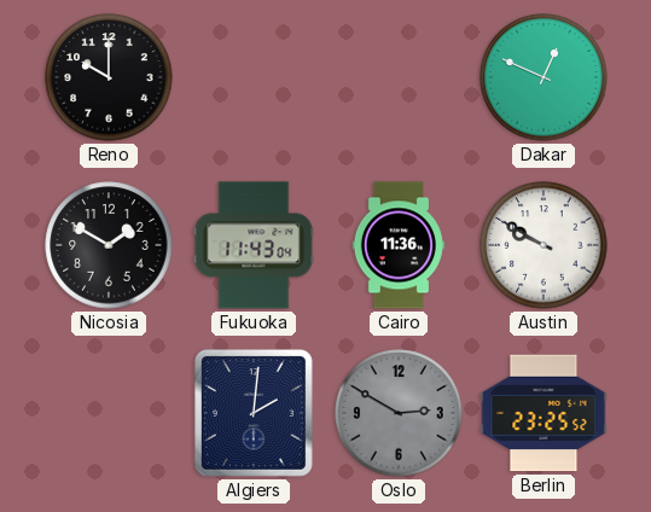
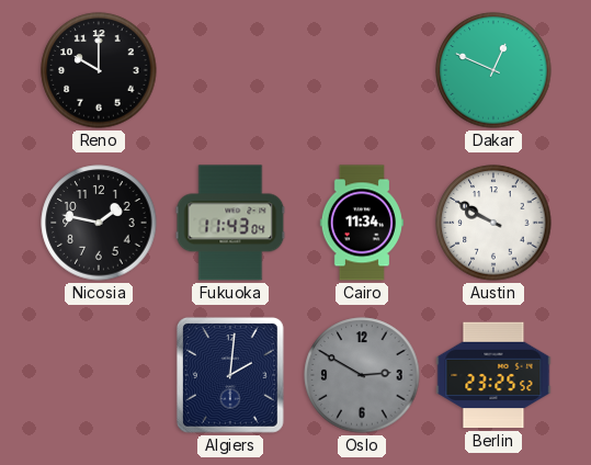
Nicosia: 1:50 -> 1:47
Cairo: 11:36 -> 11:34
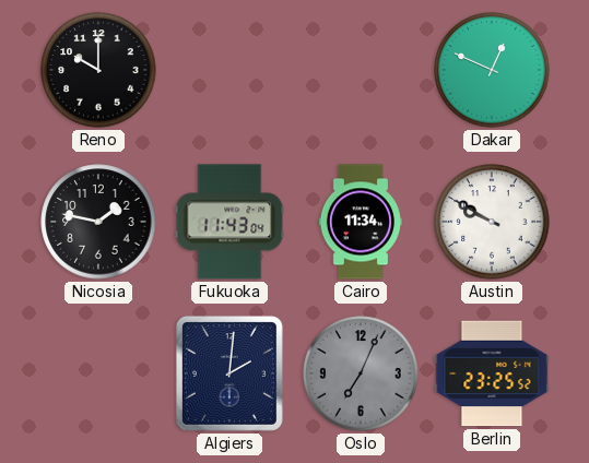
Oslo: 2:50 -> 7:04
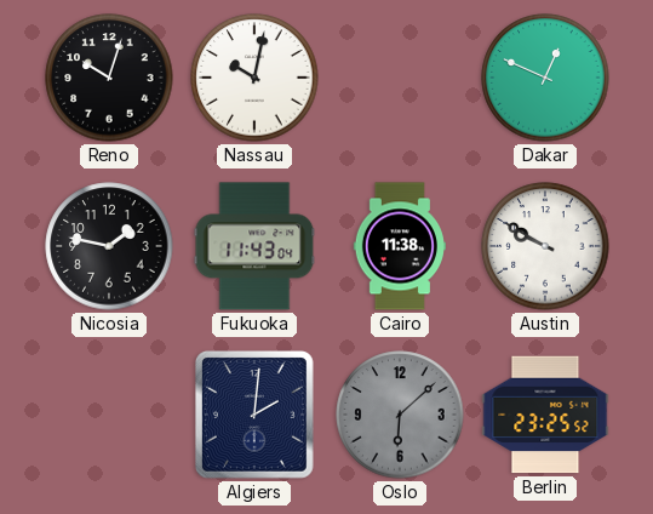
Reno: 10:00 -> 10:03
Nassau: none -> 10:02
Cairo: 11:34 -> 11:38
Oslo: 7:04 -> 6:08
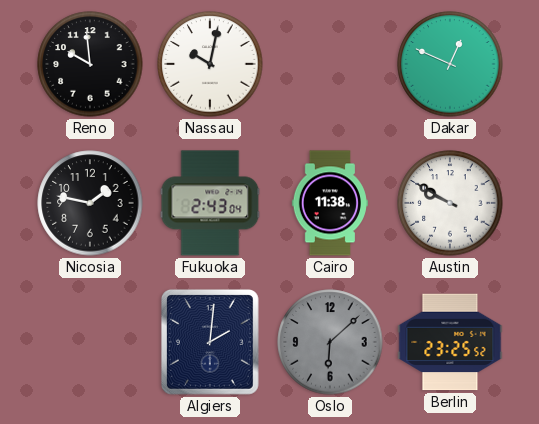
Reno: 10:03 -> 9:59
Fukuoka: 11:43 -> 2:43
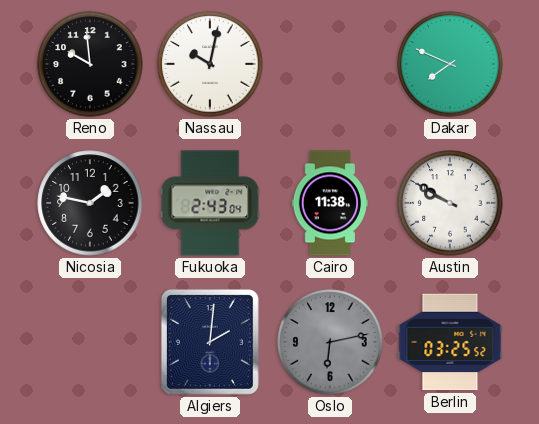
Dakar: 12:49 -> 7:49
Oslo: 6:08 -> 6:13
Berlin: 23:25 -> 03:25
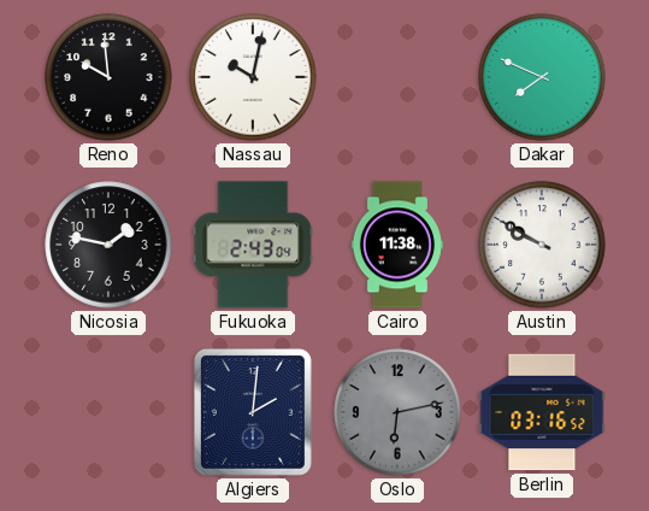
Berlin: 03:25 -> 03:16
